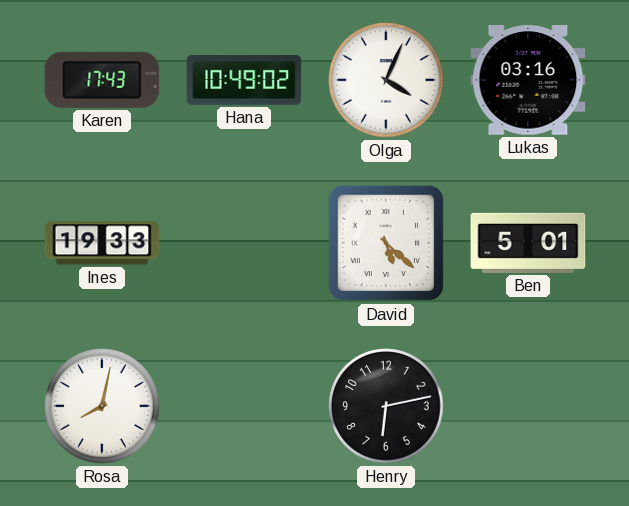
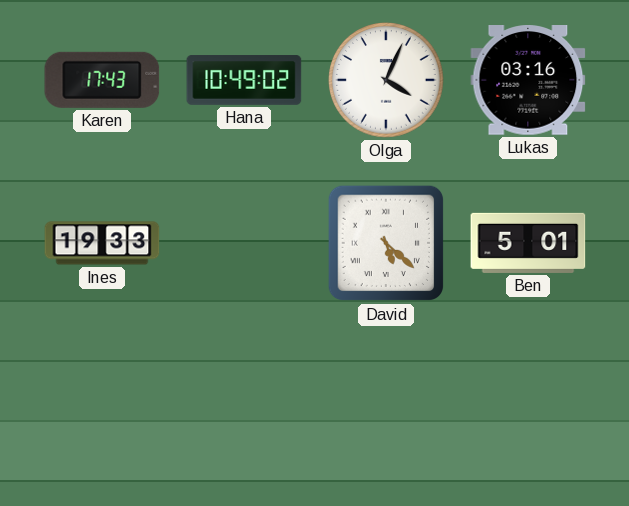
Rosa: 8:02 -> none
Henry: 6:13 -> none
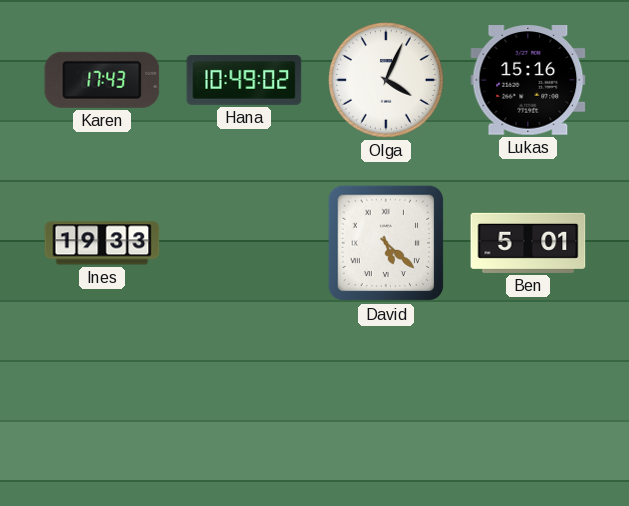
Lukas: 03:16 -> 15:16
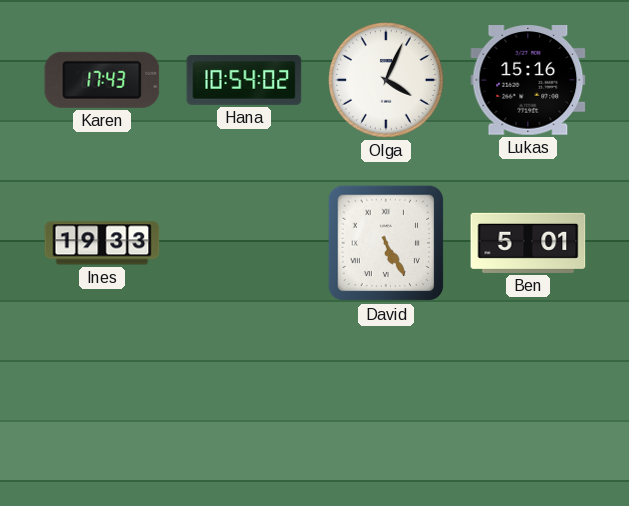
Hana: 10:49 -> 10:54
David: 5:22 -> 5:25
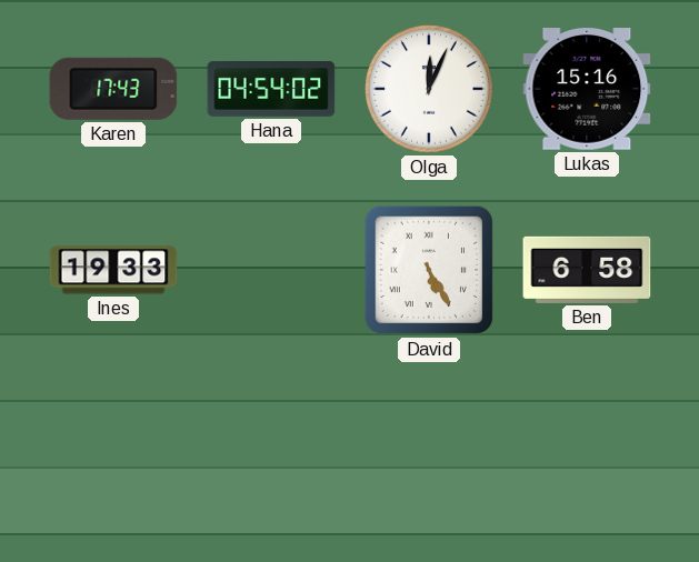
Hana: 10:54 -> 04:54
Olga: 4:04 -> 12:04
Ben: 5:01 -> 6:58
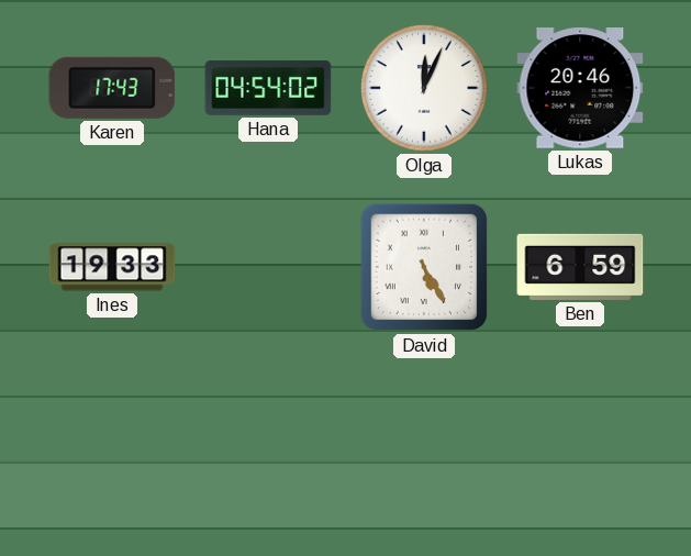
Lukas: 15:16 -> 20:46
Ben: 6:58 -> 6:59
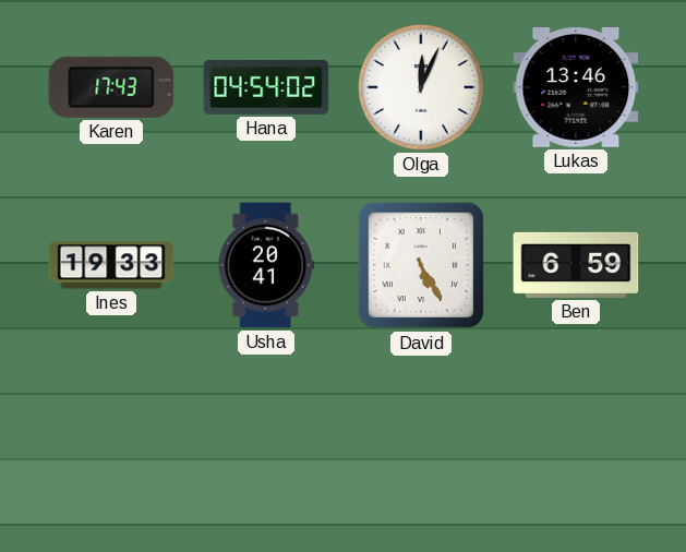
Lukas: 20:46 -> 13:46
Usha: none -> 20:41
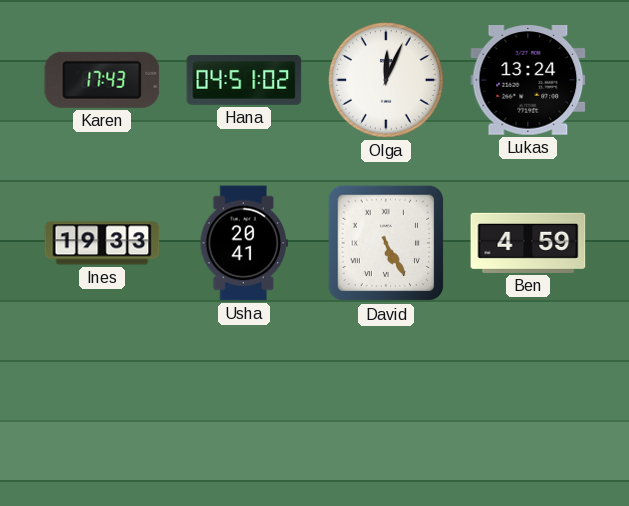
Hana: 04:54 -> 04:51
Lukas: 13:46 -> 13:24
Ben: 6:59 -> 4:59
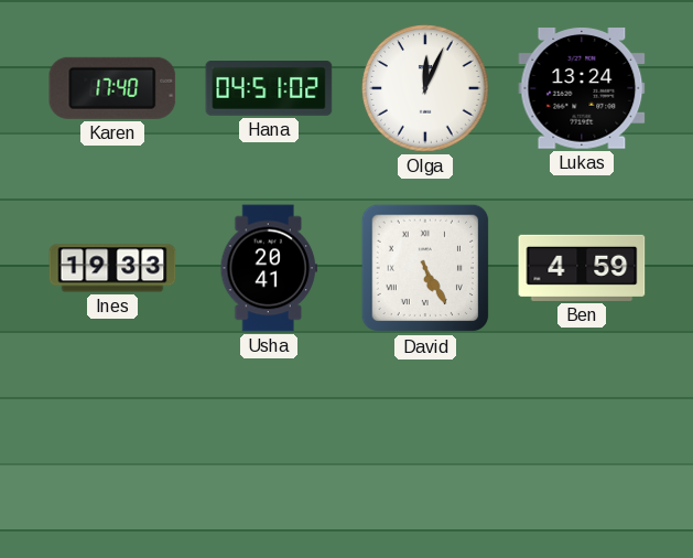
Karen: 17:43 -> 17:40
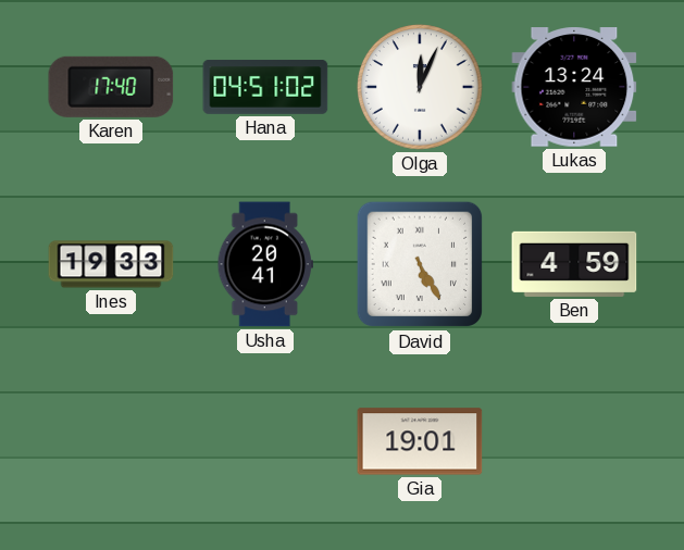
Gia: none -> 19:01
